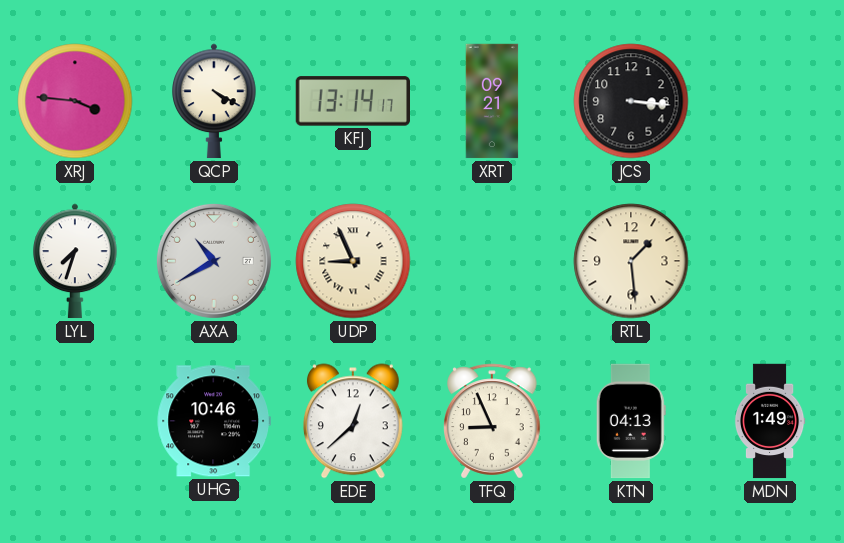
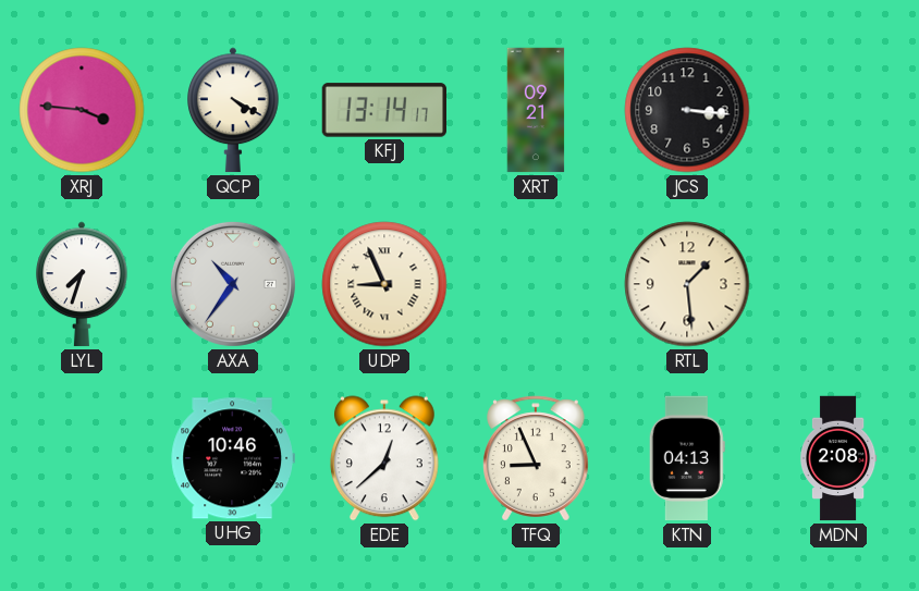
AXA: 10:40 -> 10:36
MDN: 1:49 -> 2:08
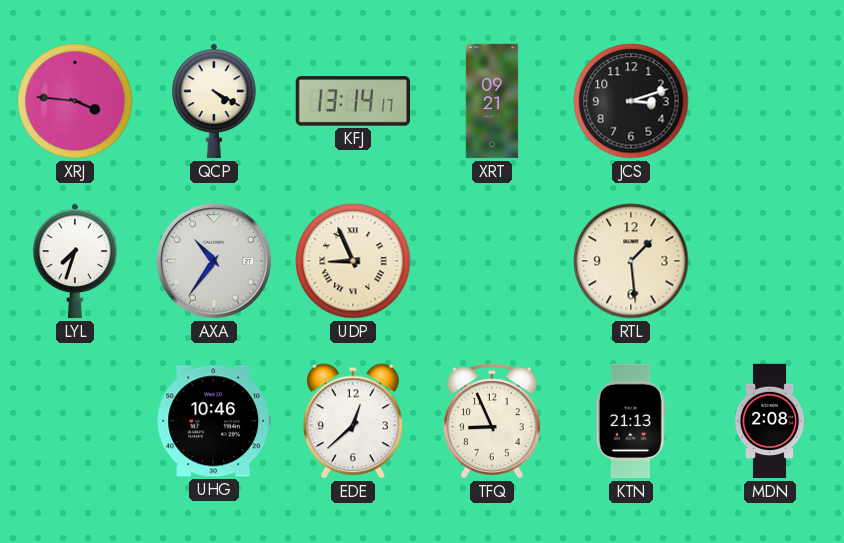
JCS: 3:16 -> 3:12
KTN: 04:13 -> 21:13
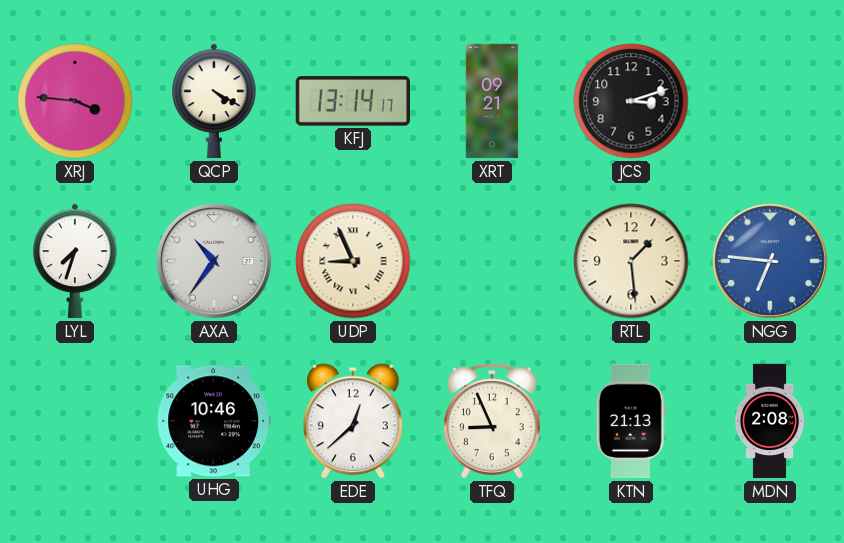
NGG: none -> 6:46
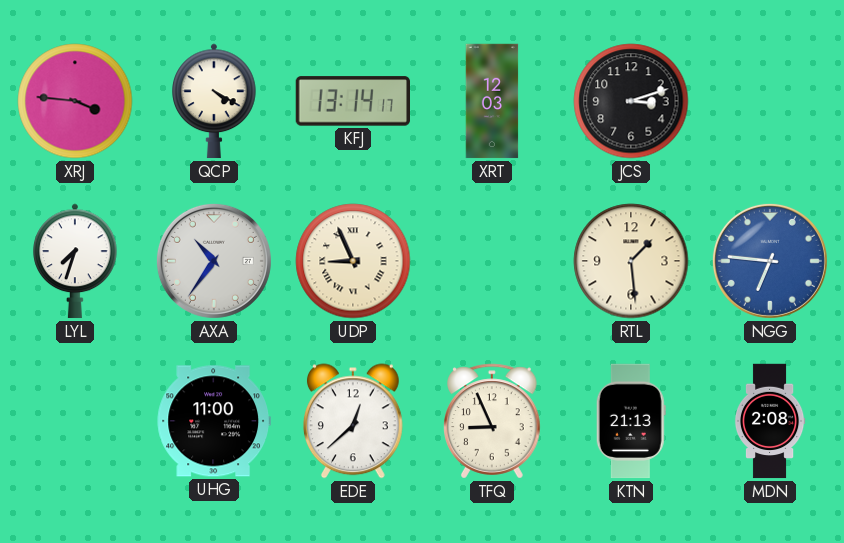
XRT: 09:21 -> 12:03
UHG: 10:46 -> 11:00
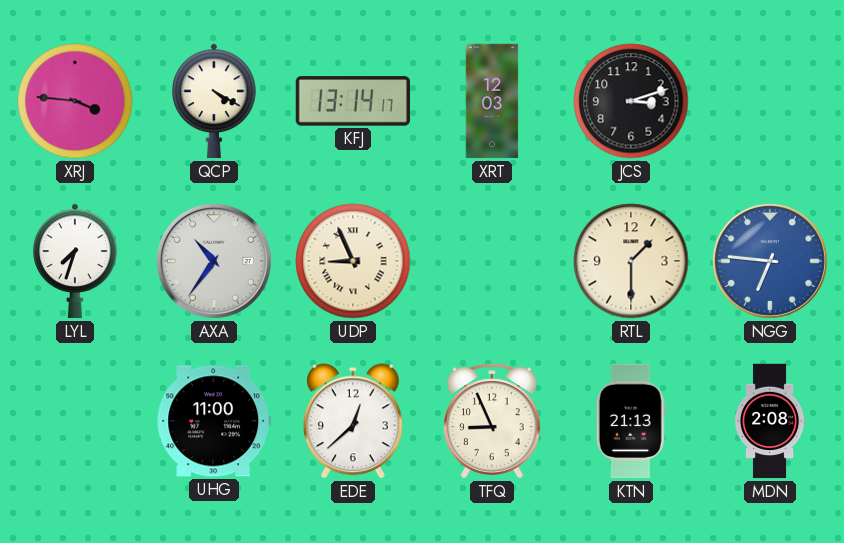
RTL: 1:29 -> 1:30
